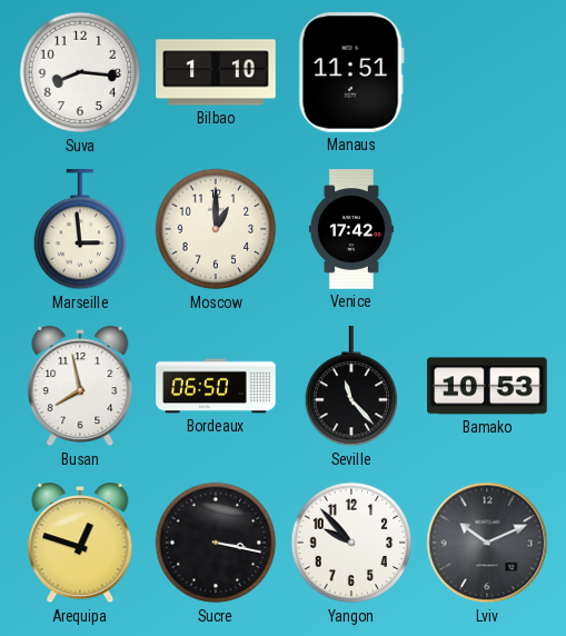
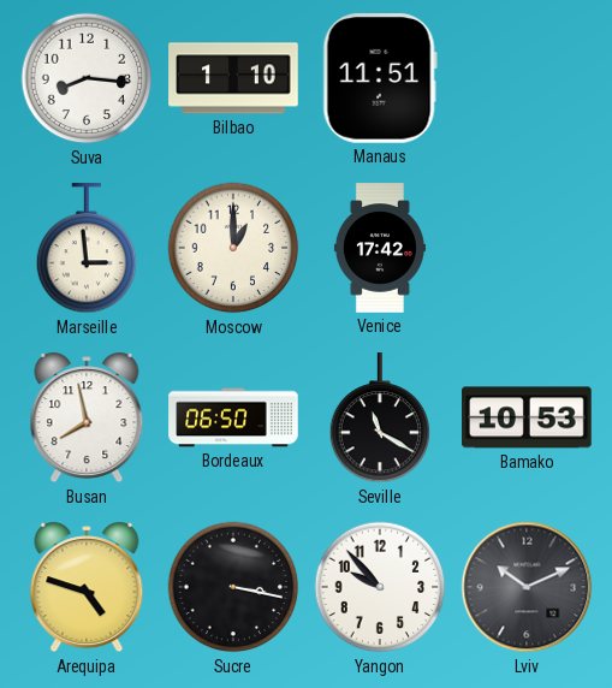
Seville: 11:23 -> 11:20
Arequipa: 12:48 -> 4:48
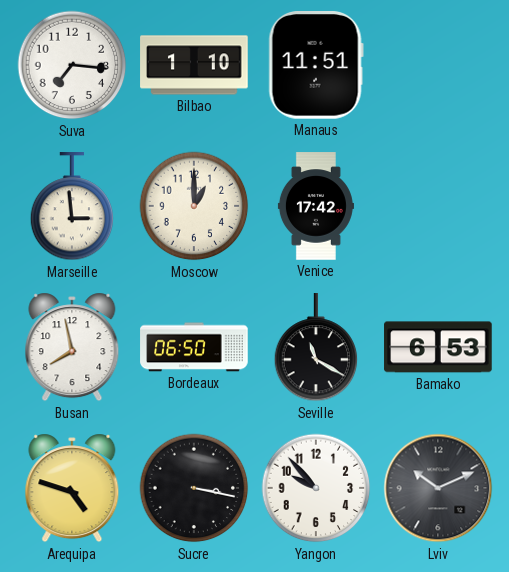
Suva: 8:16 -> 7:16
Bamako: 10:53 -> 6:53
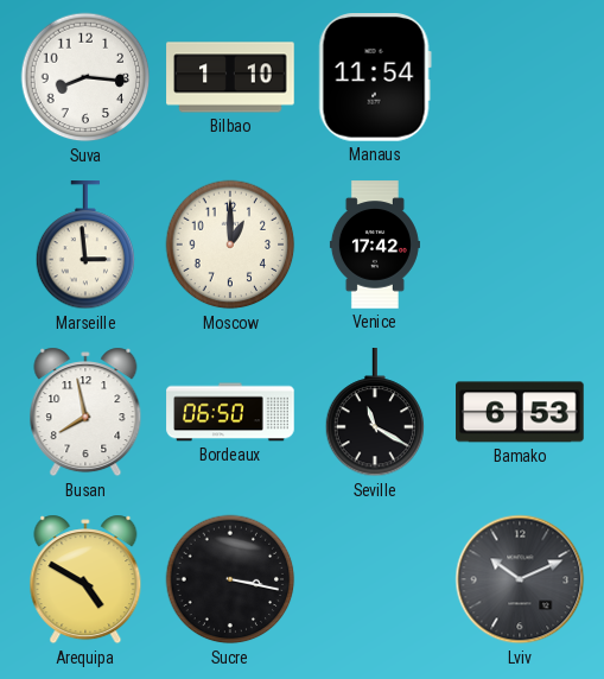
Suva: 7:16 -> 8:16
Manaus: 11:51 -> 11:54
Arequipa: 4:48 -> 4:50
Yangon: 9:53 -> none
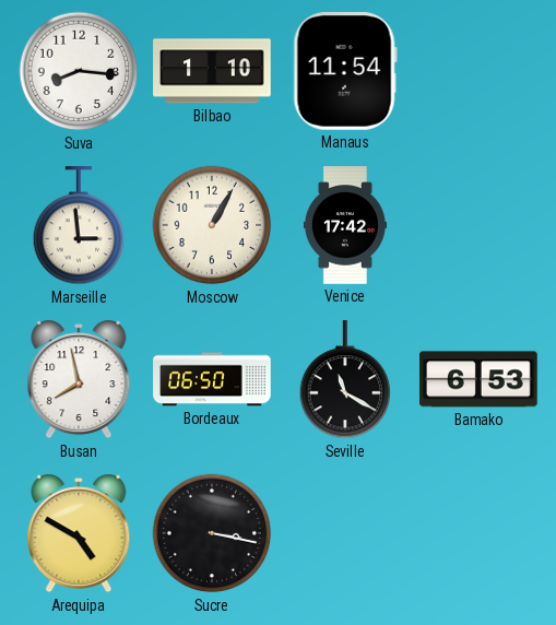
Moscow: 1:00 -> 1:05
Lviv: 10:11 -> none
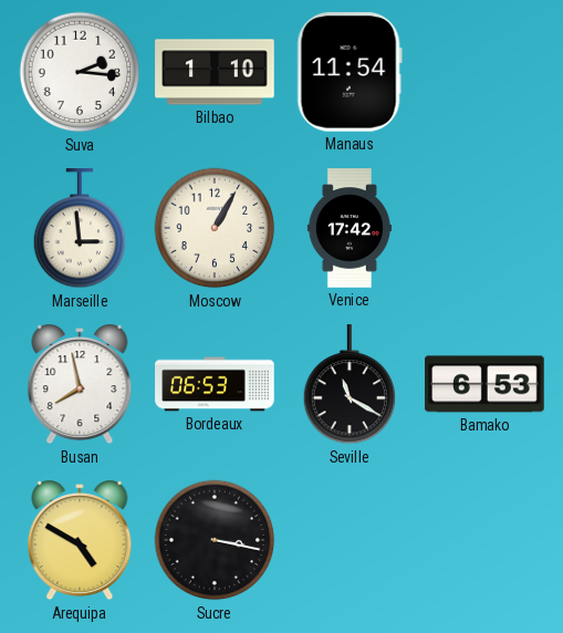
Suva: 8:16 -> 2:16
Bordeaux: 06:50 -> 06:53
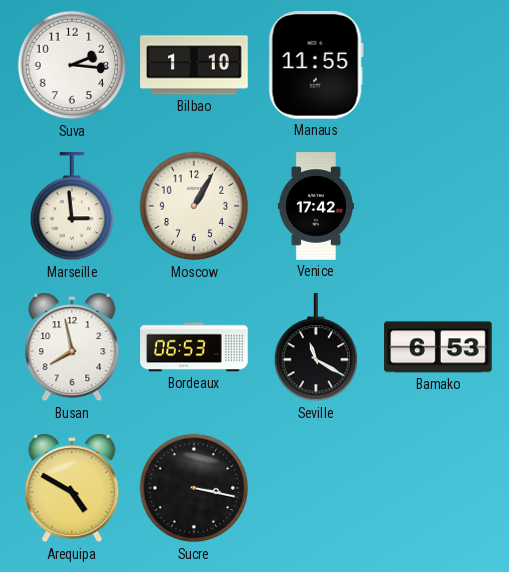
Manaus: 11:54 -> 11:55
